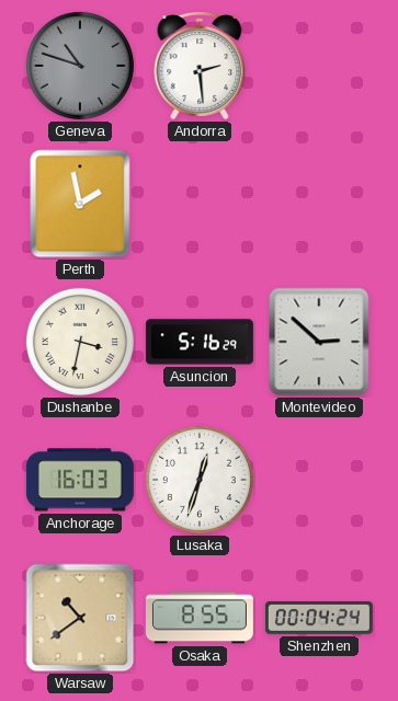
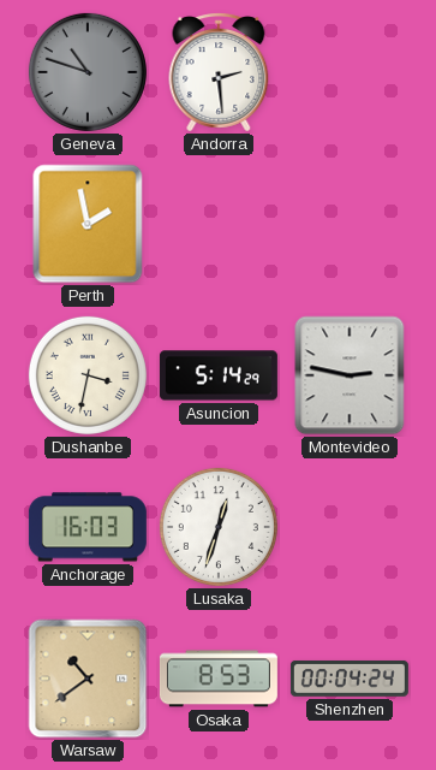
Asuncion: 5:16 -> 5:14
Montevideo: 2:52 -> 2:47
Osaka: 8:55 -> 8:53
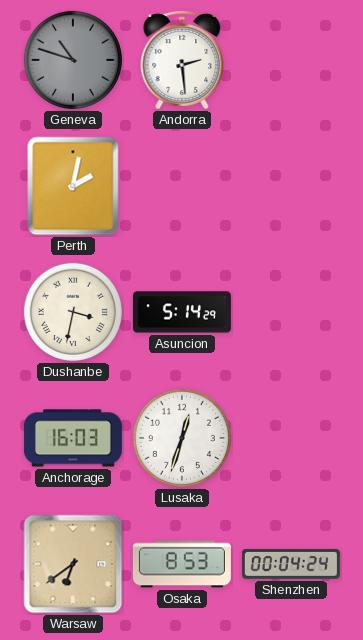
Perth: 1:58 -> 2:02
Montevideo: 2:47 -> none
Warsaw: 10:39 -> 6:39
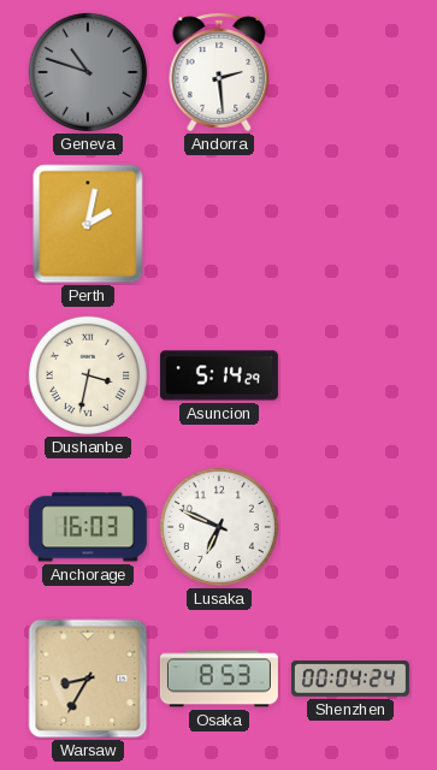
Lusaka: 12:33 -> 6:49
Warsaw: 6:39 -> 8:35
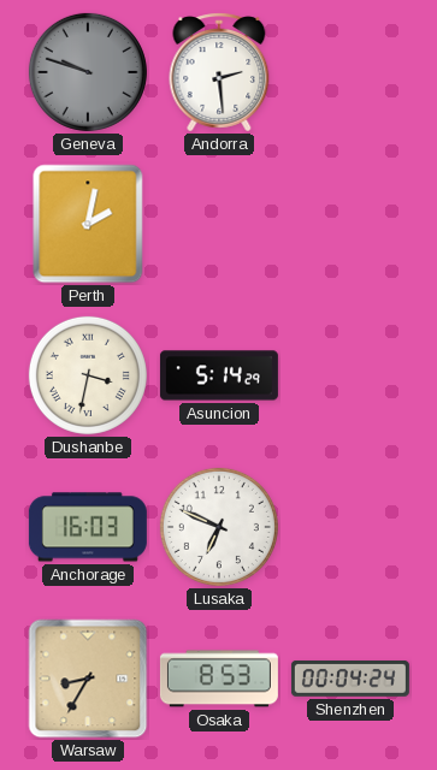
Geneva: 10:48 -> 9:48
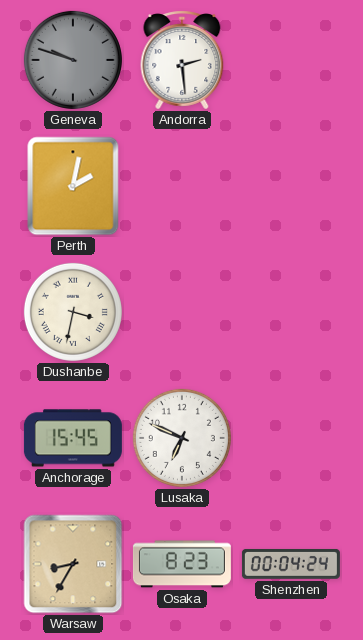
Asuncion: 5:14 -> none
Anchorage: 16:03 -> 15:45
Osaka: 8:53 -> 8:23
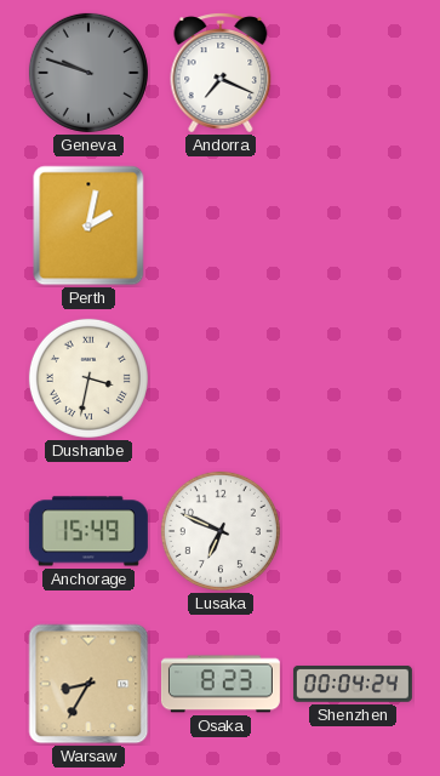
Andorra: 2:29 -> 7:19
Anchorage: 15:45 -> 15:49
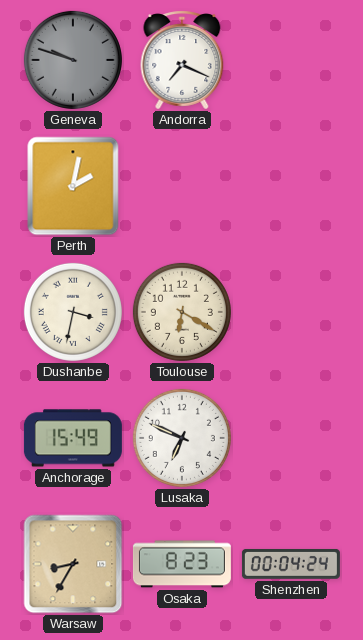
Toulouse: none -> 6:20
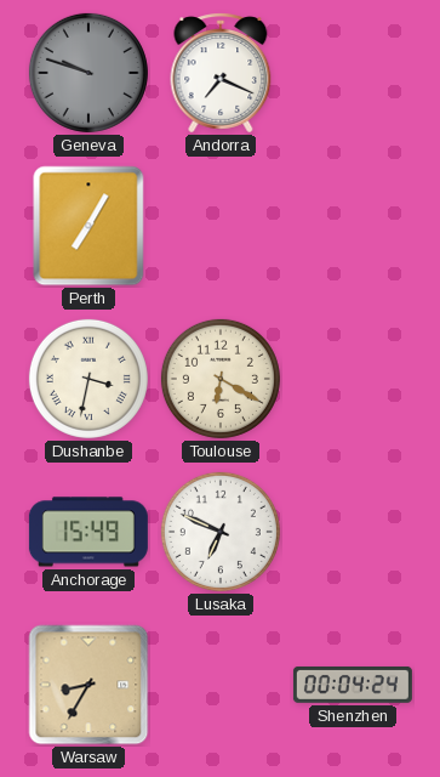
Perth: 2:02 -> 7:05
Osaka: 8:23 -> none
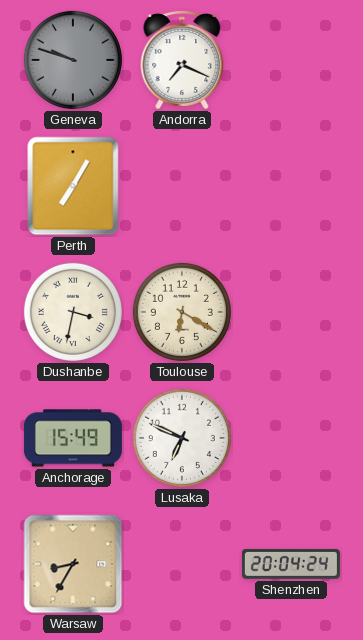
Shenzhen: 00:04 -> 20:04
